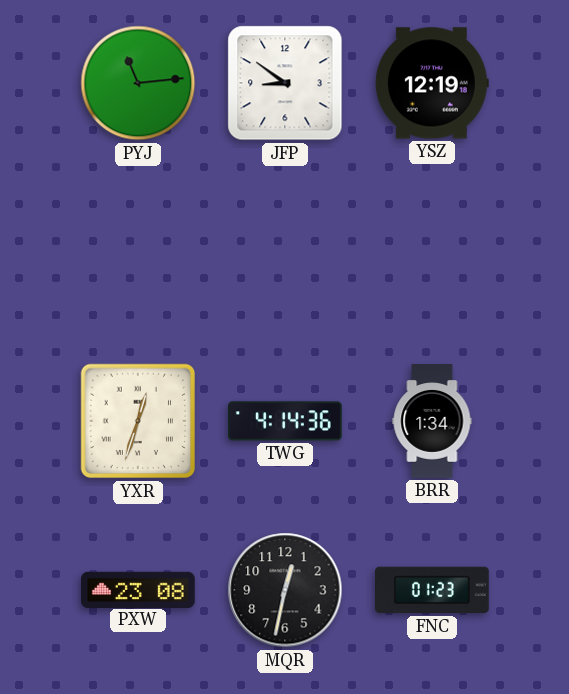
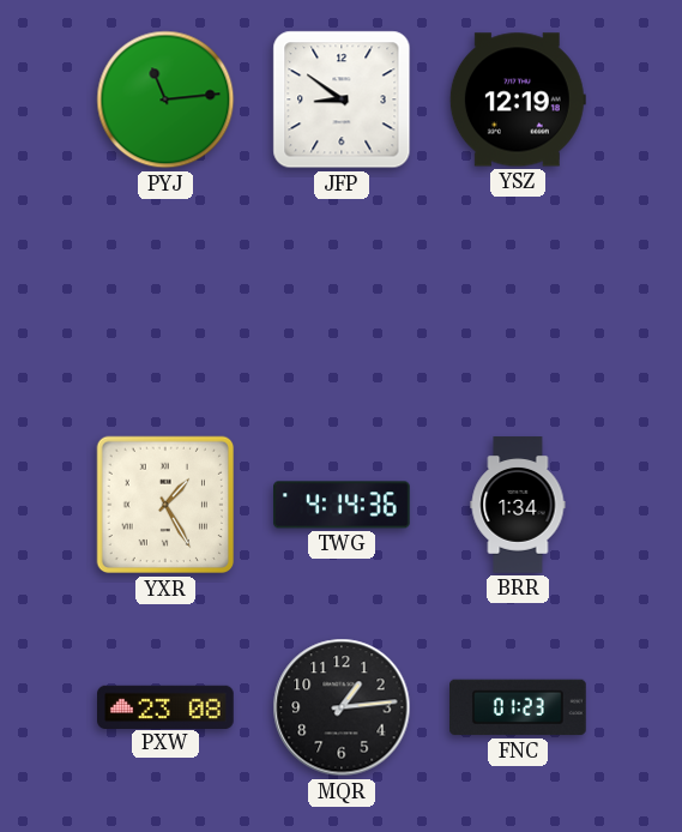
YXR: 12:33 -> 1:25
MQR: 12:32 -> 1:14
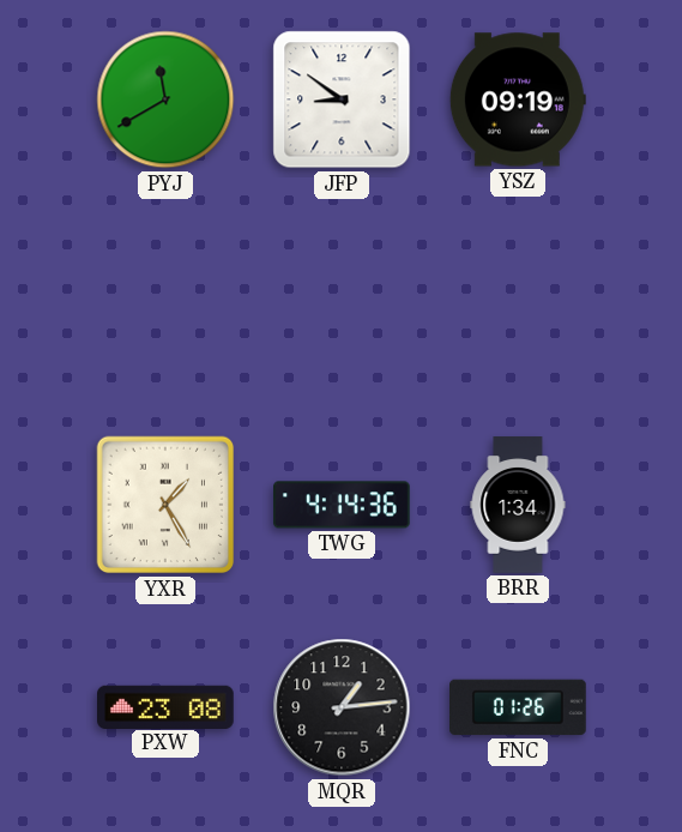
PYJ: 11:14 -> 11:40
YSZ: 12:19 -> 09:19
FNC: 01:23 -> 01:26
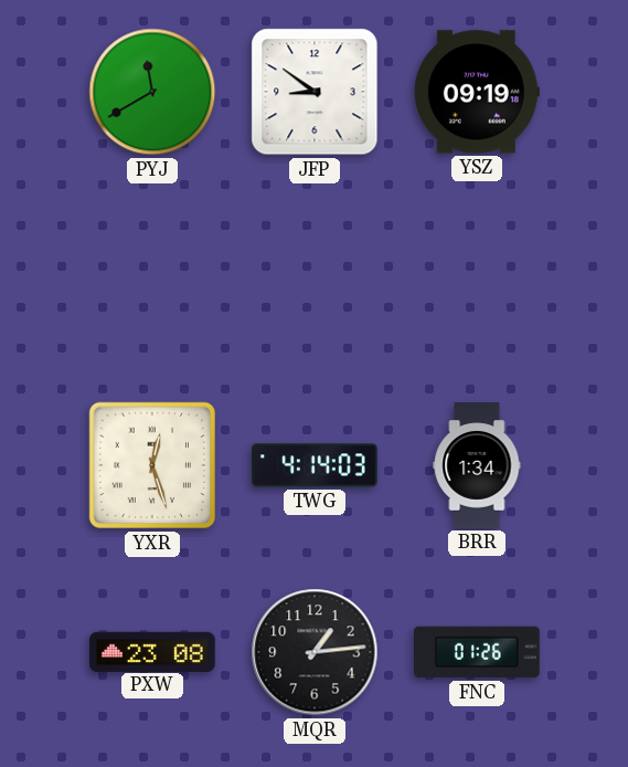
YXR: 1:25 -> 12:27
TWG: 4:14:36 -> 4:14:03
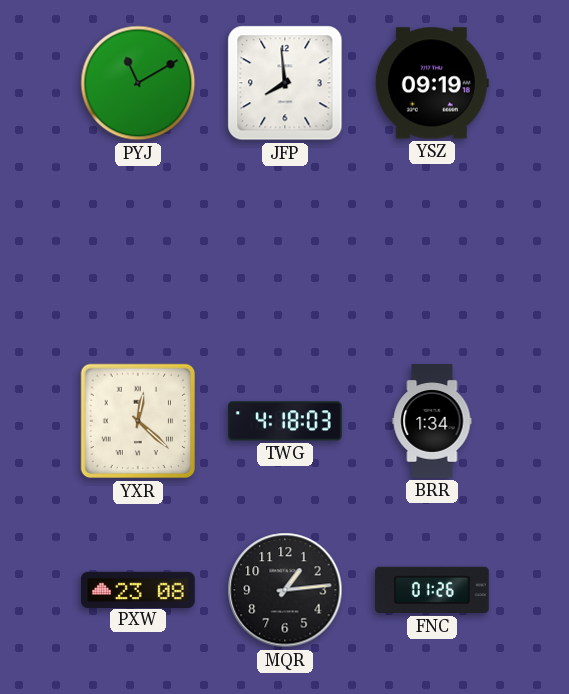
PYJ: 11:40 -> 11:10
JFP: 8:51 -> 7:59
YXR: 12:27 -> 12:22
TWG: 4:14 -> 4:18
